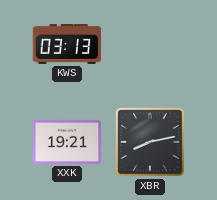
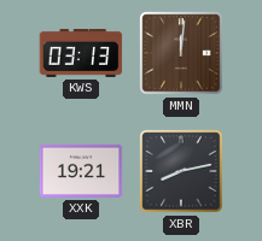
MMN: none -> 12:01
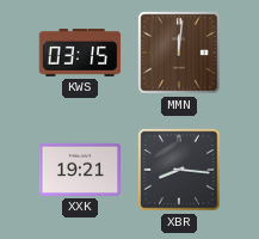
KWS: 03:13 -> 03:15
XBR: 8:13 -> 8:16
